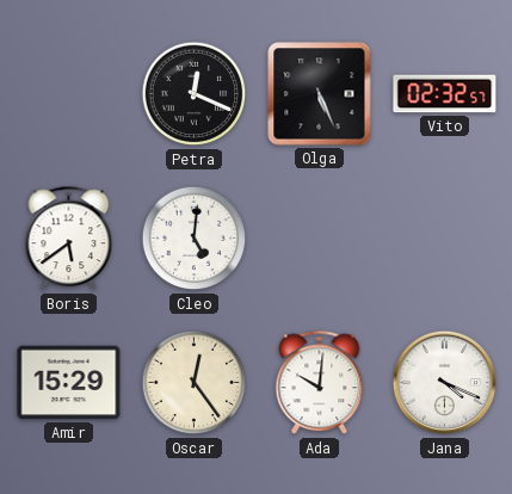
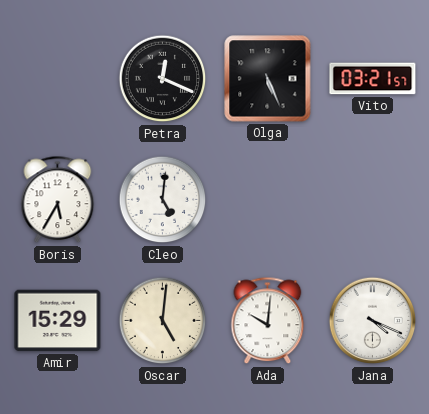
Vito: 02:32 -> 03:21
Boris: 5:39 -> 5:35
Oscar: 12:24 -> 5:01
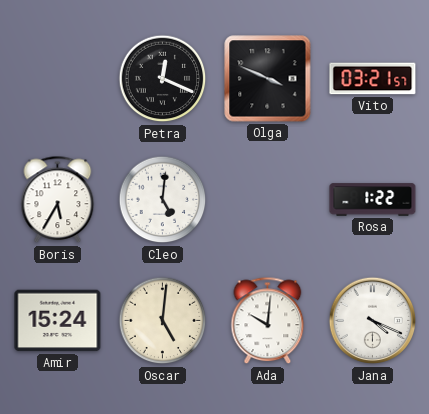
Olga: 5:26 -> 3:49
Rosa: none -> 1:22
Amir: 15:29 -> 15:24
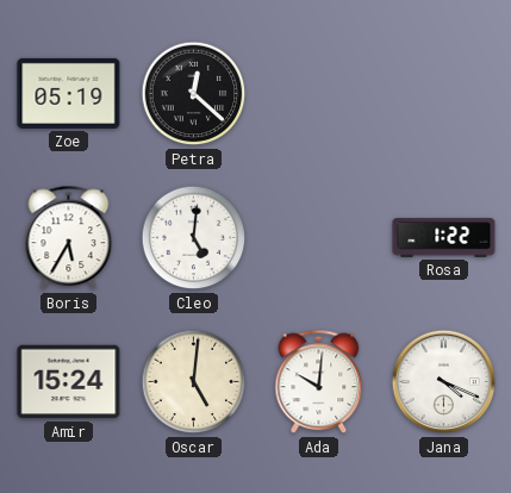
Zoe: none -> 05:19
Petra: 12:19 -> 12:22
Olga: 3:49 -> none
Vito: 03:21 -> none
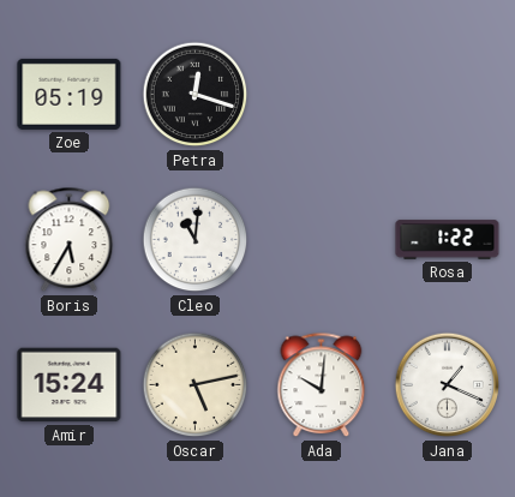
Petra: 12:22 -> 12:18
Cleo: 5:01 -> 11:01
Oscar: 5:01 -> 5:13
Jana: 4:19 -> 1:19
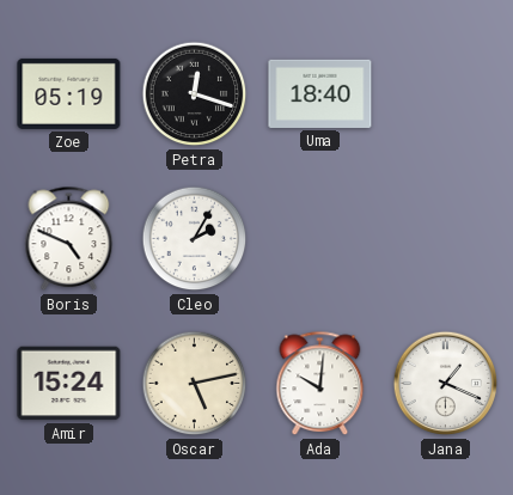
Uma: none -> 18:40
Boris: 5:35 -> 4:49
Cleo: 11:01 -> 2:05
Rosa: 1:22 -> none
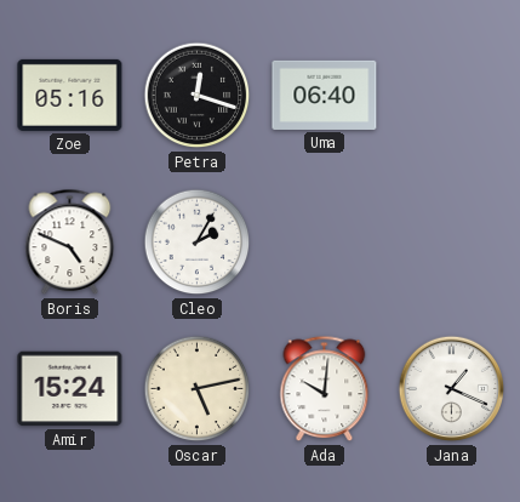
Zoe: 05:19 -> 05:16
Uma: 18:40 -> 06:40
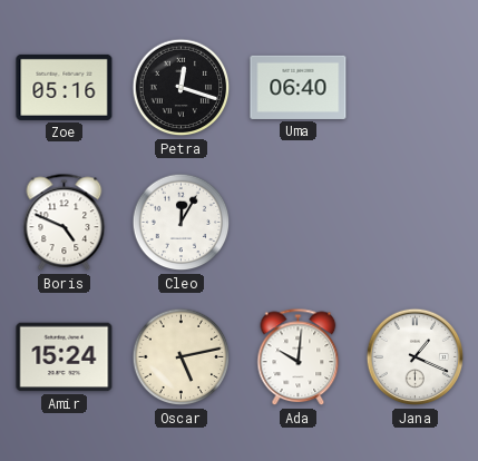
Cleo: 2:05 -> 12:05
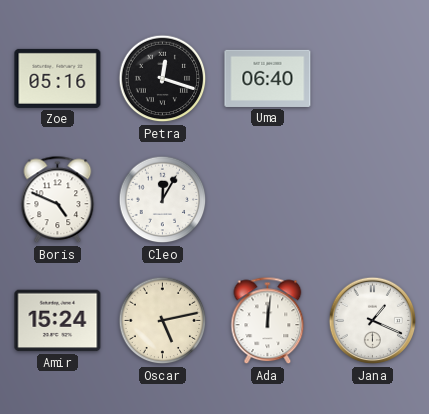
Ada: 10:01 -> 12:01
